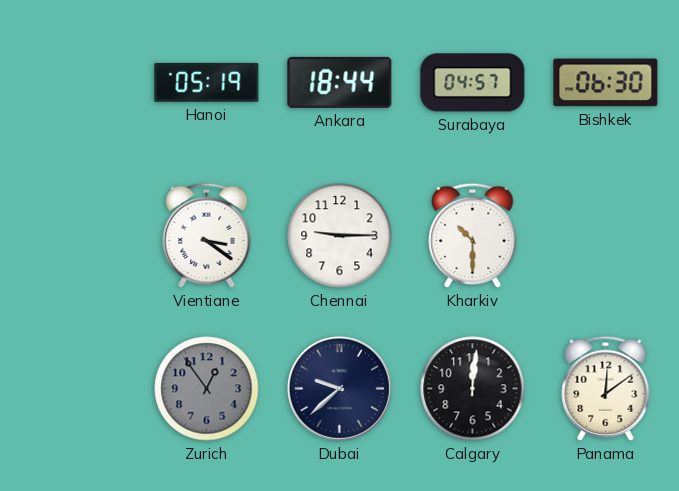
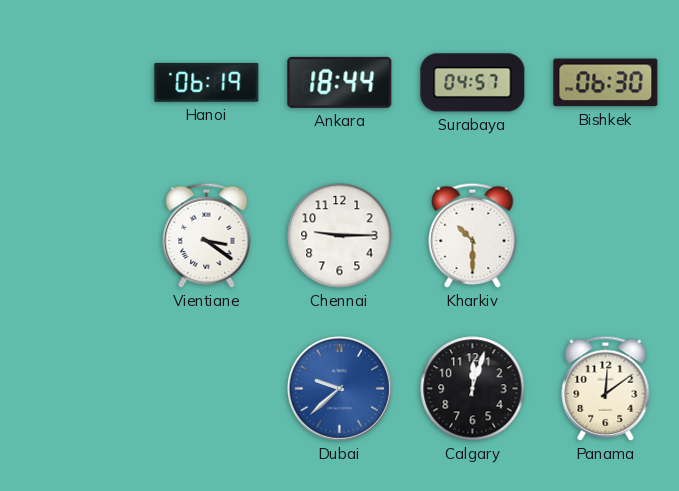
Hanoi: 05:19 -> 06:19
Zurich: 12:54 -> none
Dubai dial: navy -> blue
Calgary: 12:01 -> 12:03
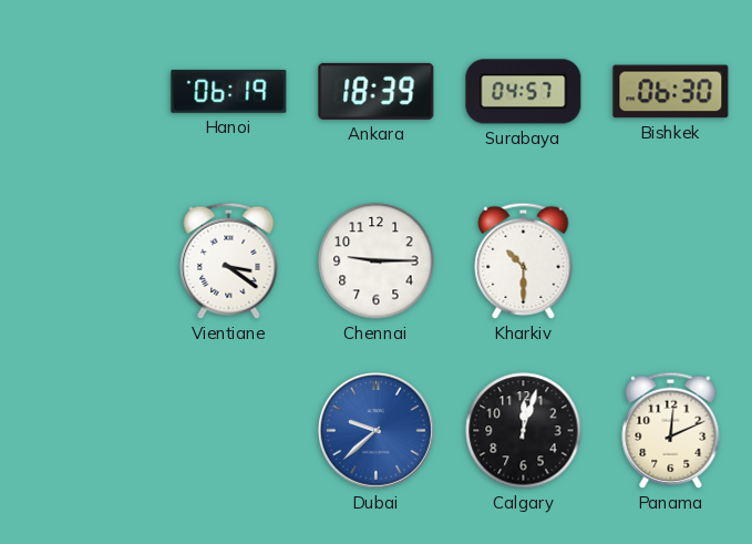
Ankara: 18:44 -> 18:39
Panama: 12:09 -> 12:11
